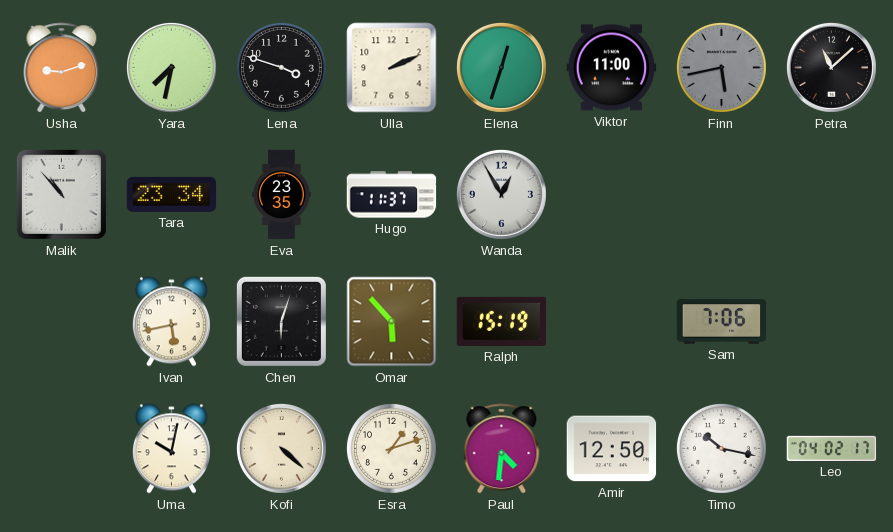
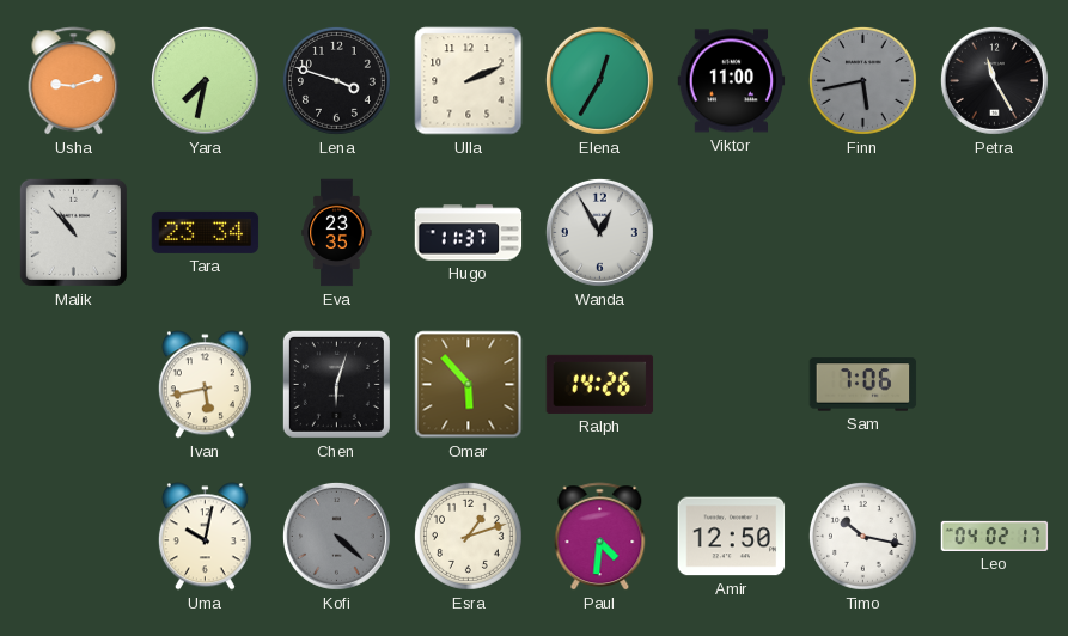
Elena: 12:33 -> 12:35
Petra: 11:08 -> 11:25
Ralph: 15:19 -> 14:26
Kofi dial: cream -> grey
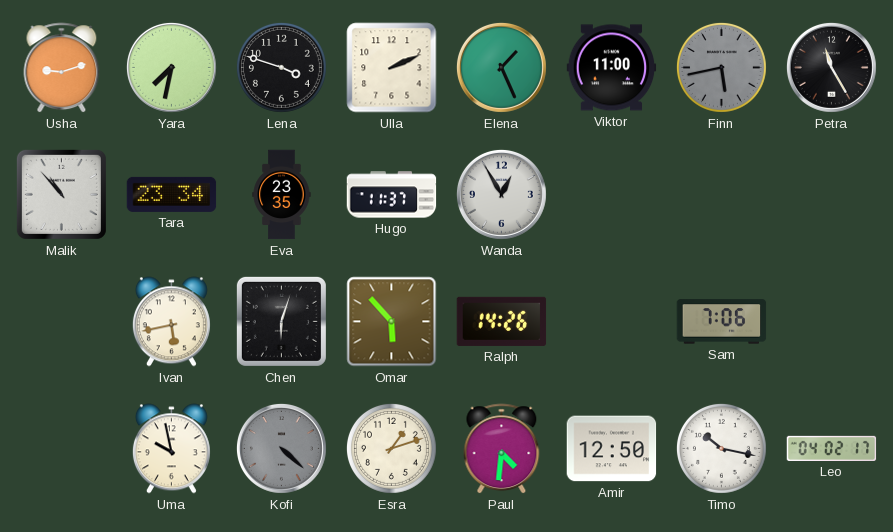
Elena: 12:35 -> 1:26
Uma: 10:02 -> 9:58
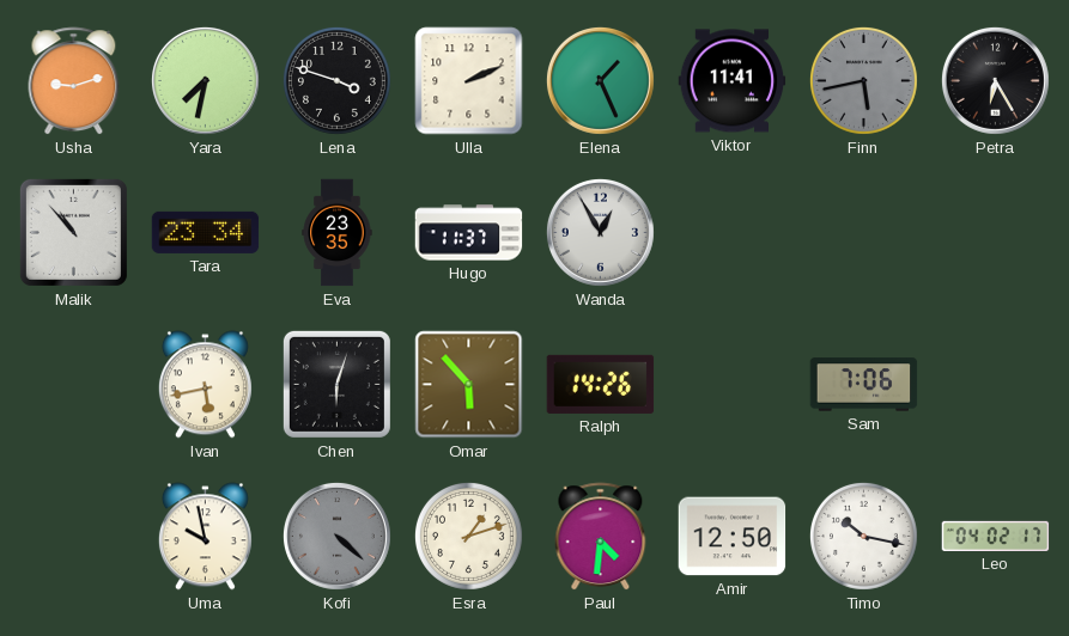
Viktor: 11:00 -> 11:41
Petra: 11:25 -> 6:25
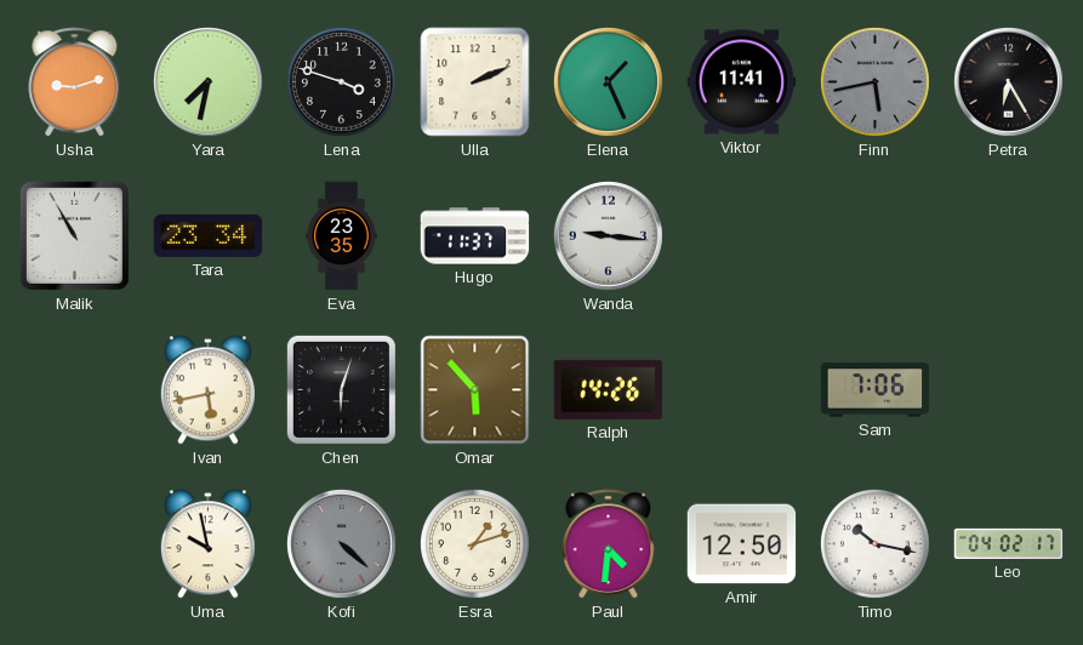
Malik: 10:53 -> 10:55
Wanda: 12:55 -> 9:16
